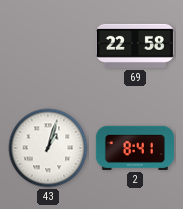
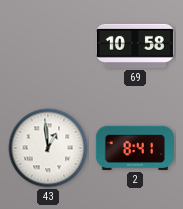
69: 22:58 -> 10:58
43: 1:03 -> 12:59
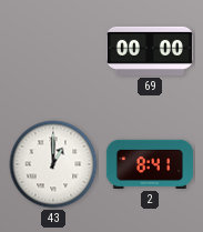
69: 10:58 -> 00:00
43: 12:59 -> 1:00
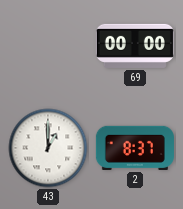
2: 8:41 -> 8:37
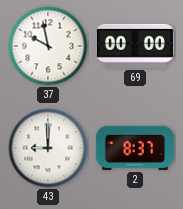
37: none -> 9:58
43: 1:00 -> 9:00
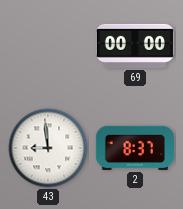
37: 9:58 -> none
43: 9:00 -> 8:59
